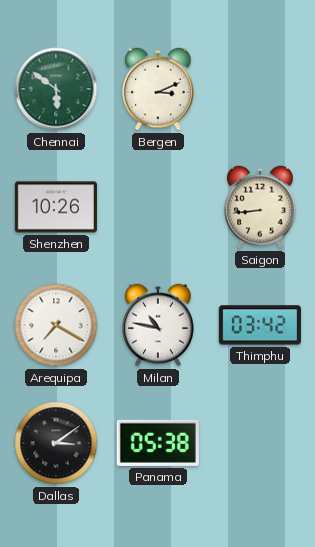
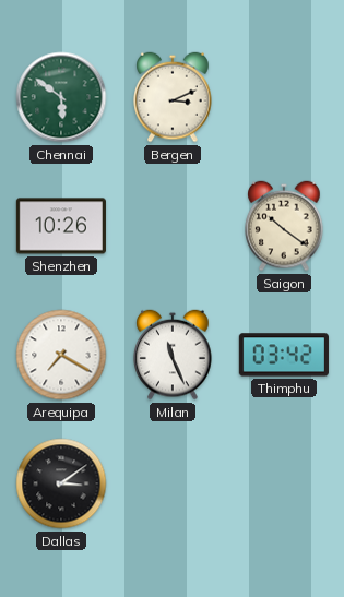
Saigon: 8:44 -> 10:21
Milan: 10:47 -> 11:26
Panama: 05:38 -> none
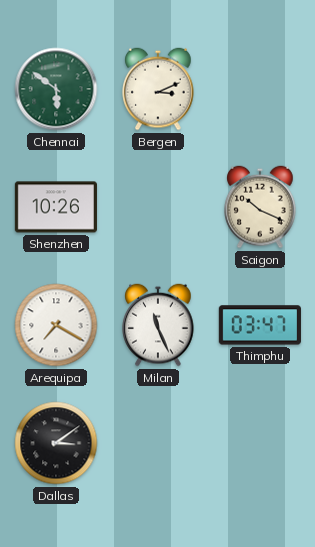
Saigon: 10:21 -> 10:19
Thimphu: 03:42 -> 03:47
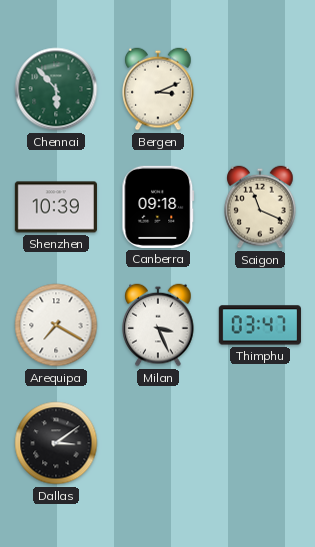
Chennai: 5:51 -> 5:53
Shenzhen: 10:26 -> 10:39
Canberra: none -> 09:18
Saigon: 10:19 -> 11:19
Milan: 11:26 -> 3:26
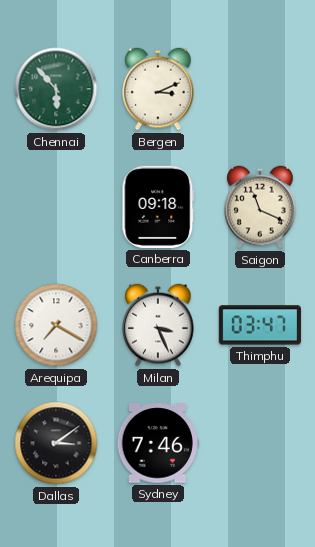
Shenzhen: 10:39 -> none
Sydney: none -> 7:46
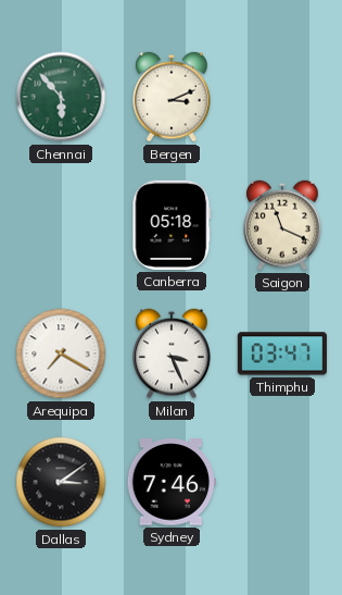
Canberra: 09:18 -> 05:18
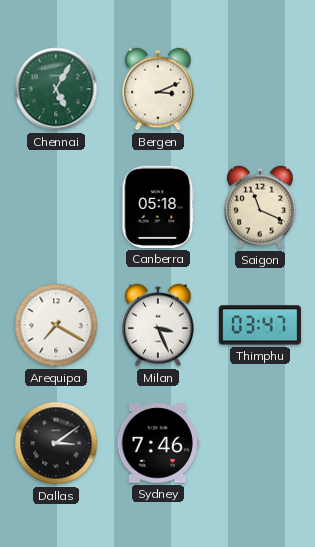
Chennai: 5:53 -> 5:05
